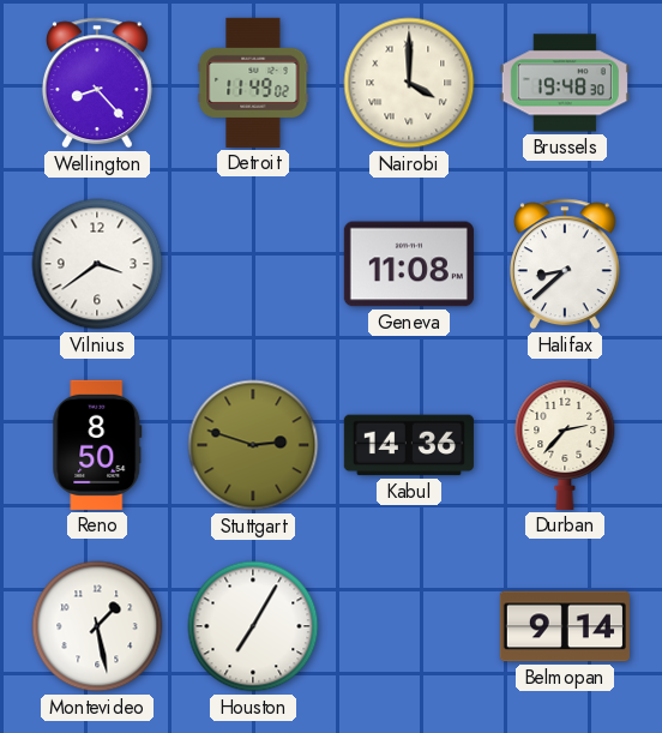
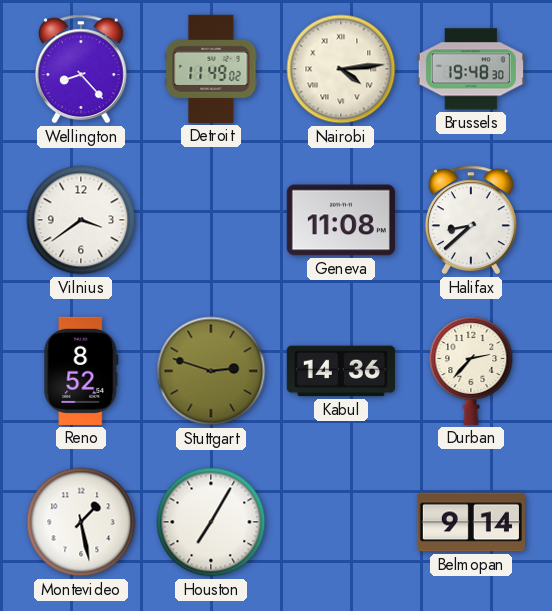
Nairobi: 4:00 -> 4:14
Reno: 8:50 -> 8:52
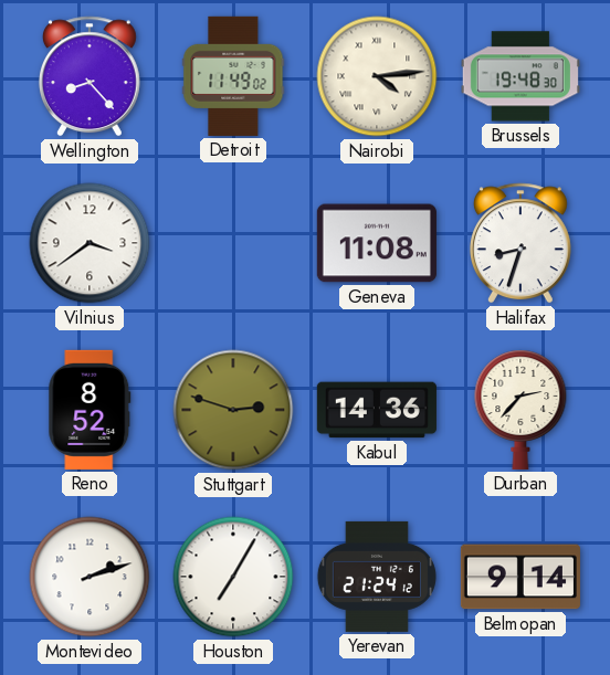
Halifax: 8:38 -> 8:33
Montevideo: 1:28 -> 2:12
Yerevan: none -> 21:24
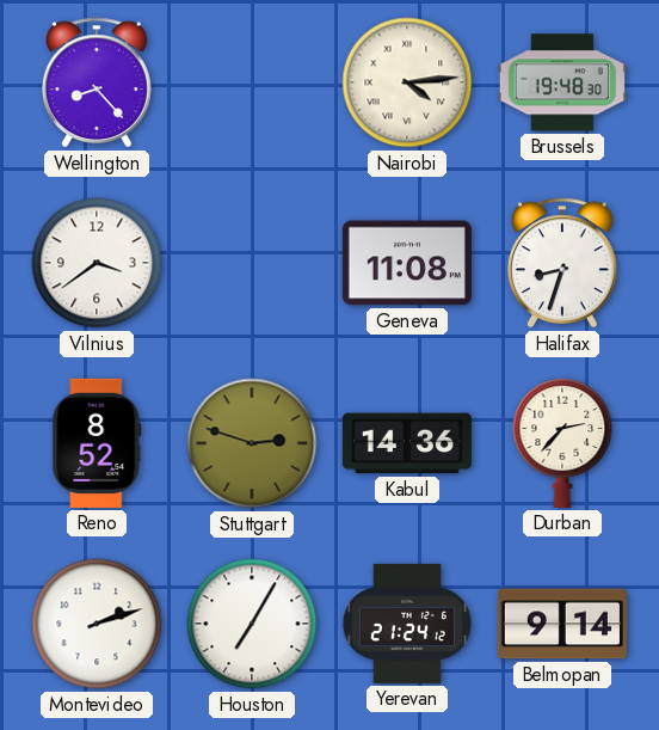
Detroit: 11:49 -> none
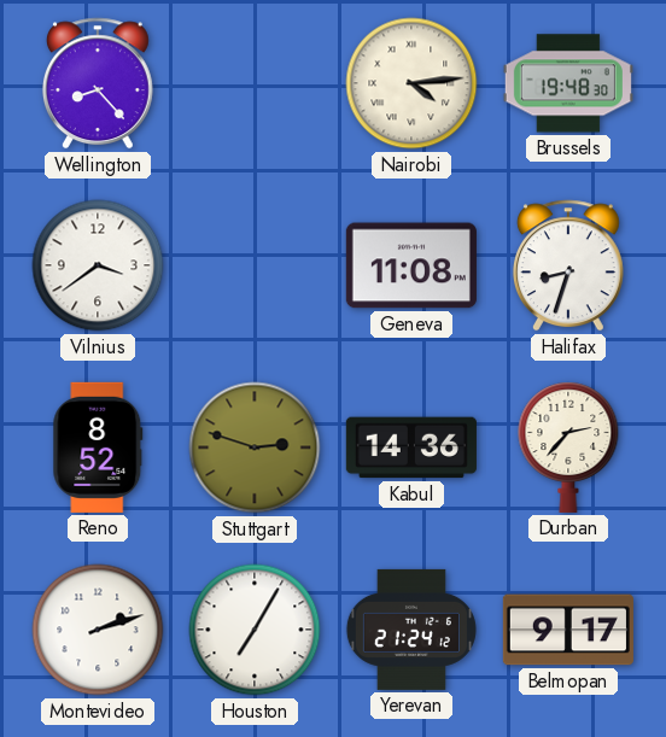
Belmopan: 9:14 -> 9:17
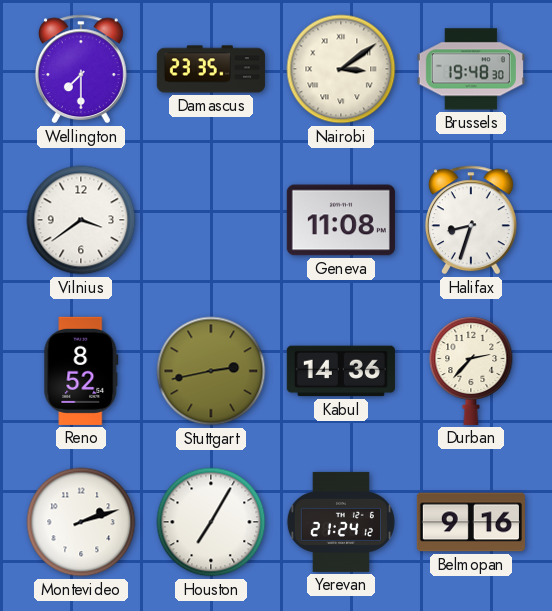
Wellington: 8:23 -> 7:30
Damascus: none -> 23:35
Nairobi: 4:14 -> 3:09
Stuttgart: 2:48 -> 2:43
Belmopan: 9:17 -> 9:16
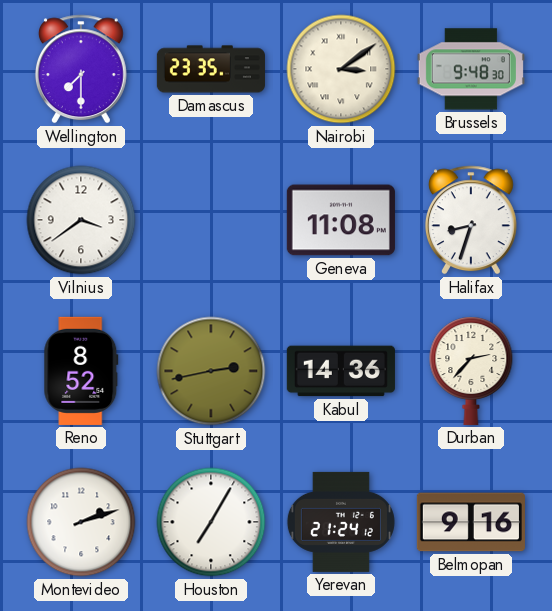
Brussels: 19:48 -> 9:48
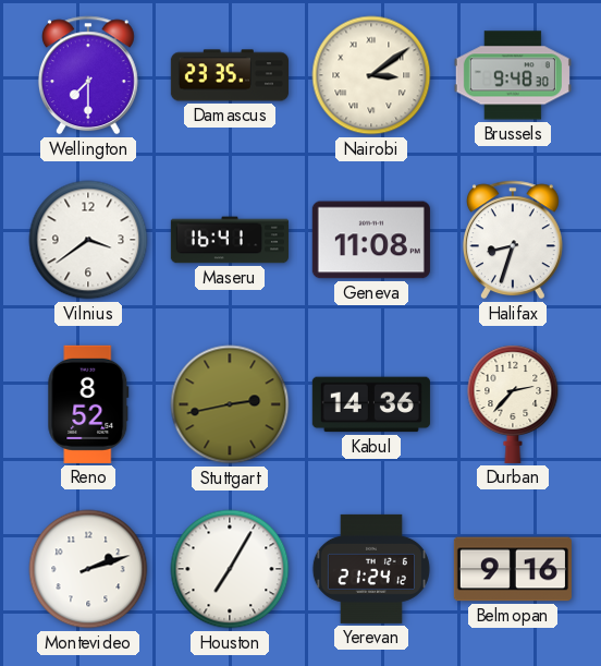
Maseru: none -> 16:41
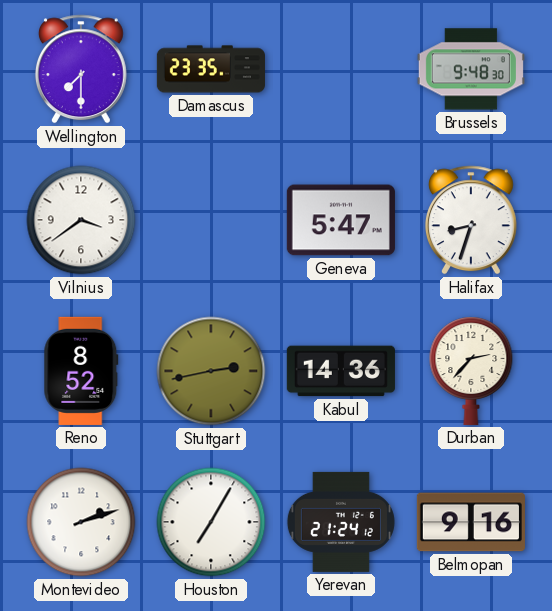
Nairobi: 3:09 -> none
Maseru: 16:41 -> none
Geneva: 11:08 -> 5:47
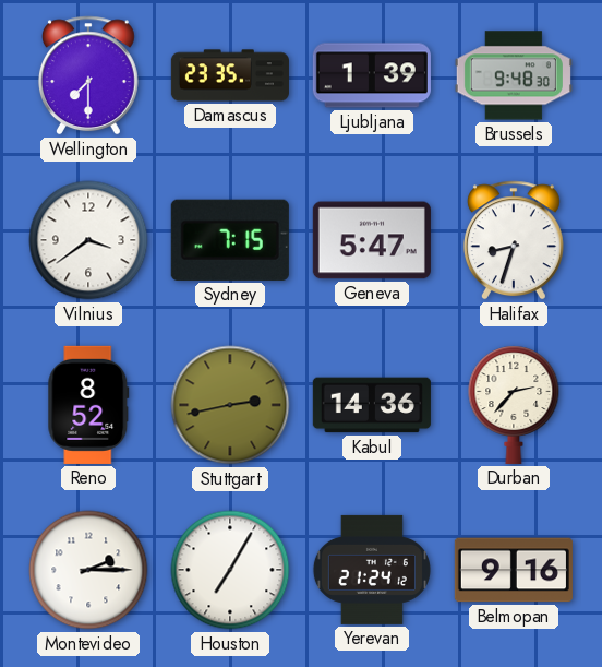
Ljubljana: none -> 1:39
Sydney: none -> 7:15
Montevideo: 2:12 -> 2:15
